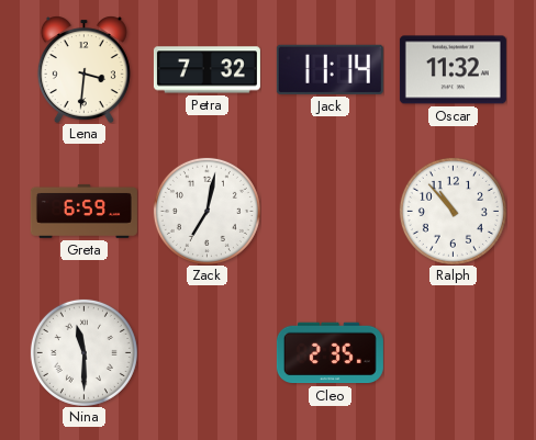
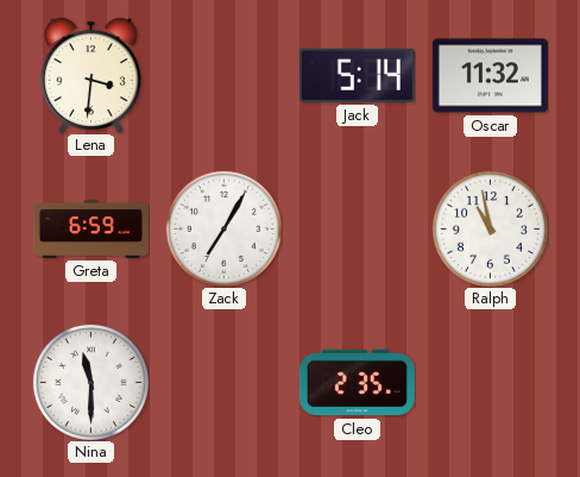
Petra: 7:32 -> none
Jack: 11:14 -> 5:14
Zack: 7:02 -> 7:05
Ralph: 10:53 -> 10:58
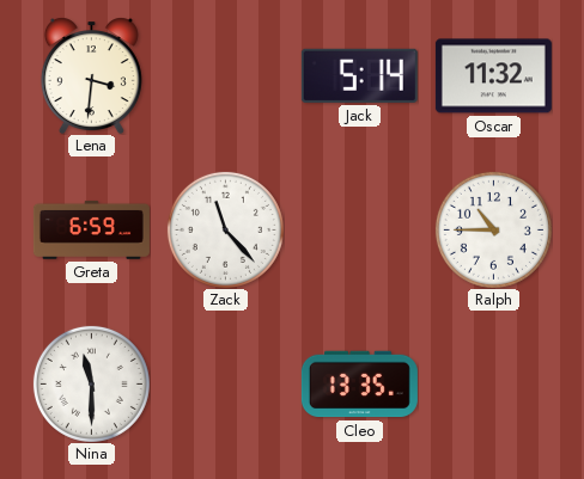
Zack: 7:05 -> 11:23
Ralph: 10:58 -> 10:45
Cleo: 2:35 -> 13:35
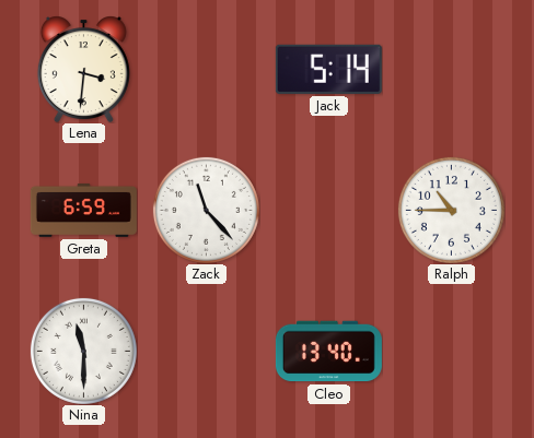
Oscar: 11:32 -> none
Cleo: 13:35 -> 13:40
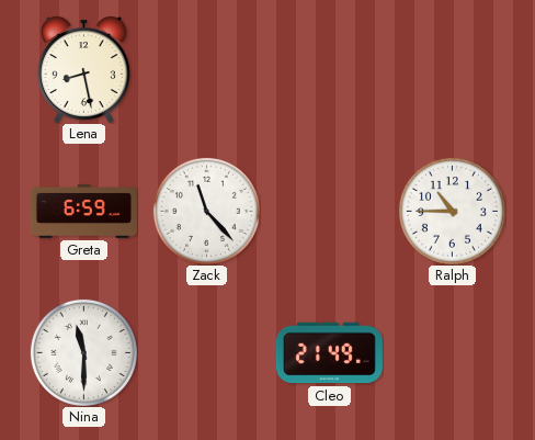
Lena: 3:31 -> 8:28
Jack: 5:14 -> none
Cleo: 13:40 -> 21:49
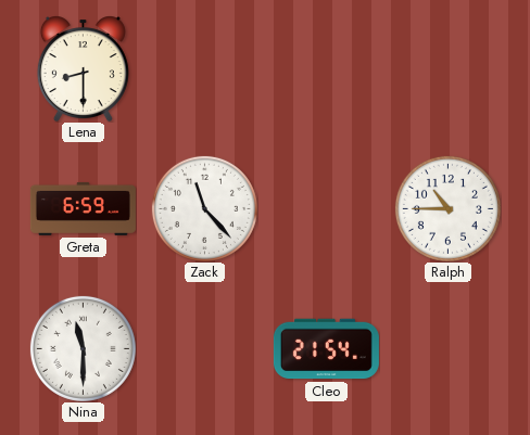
Lena: 8:28 -> 8:30
Cleo: 21:49 -> 21:54
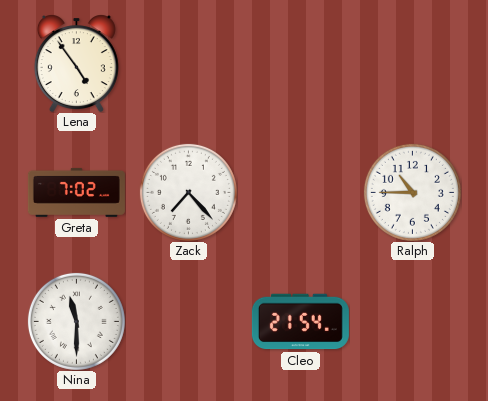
Lena: 8:30 -> 4:54
Greta: 6:59 -> 7:02
Zack: 11:23 -> 7:23
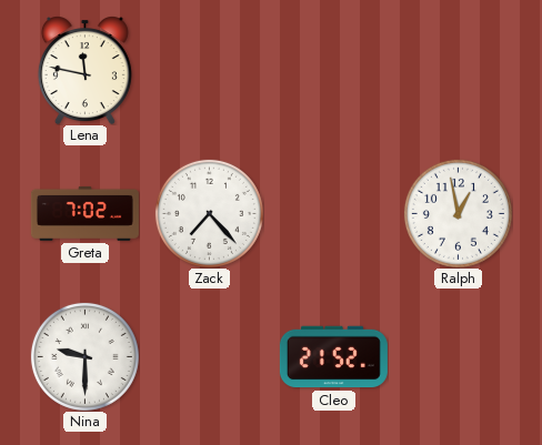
Lena: 4:54 -> 11:47
Ralph: 10:45 -> 12:58
Nina: 11:30 -> 9:30
Cleo: 21:54 -> 21:52
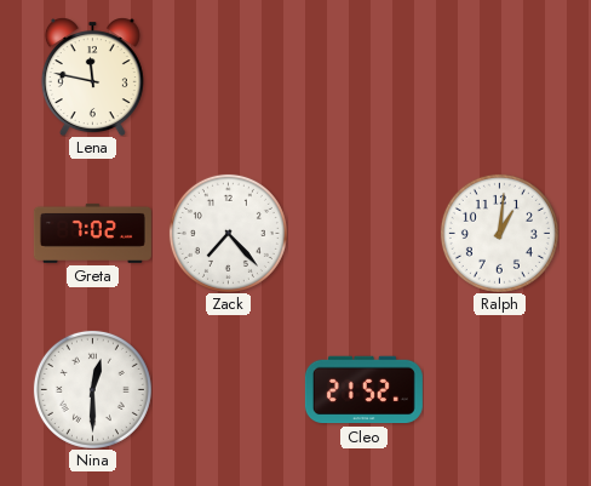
Ralph: 12:58 -> 1:01
Nina: 9:30 -> 12:30
